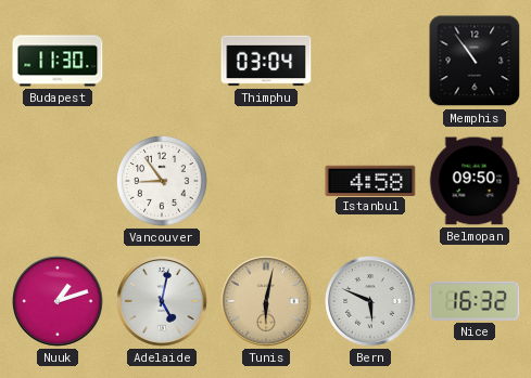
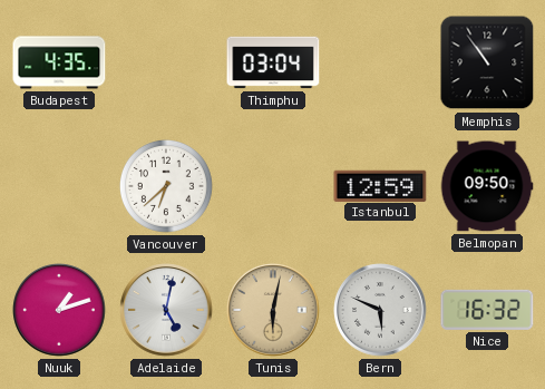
Budapest: 11:30 -> 4:35
Vancouver: 8:54 -> 6:38
Istanbul: 4:58 -> 12:59
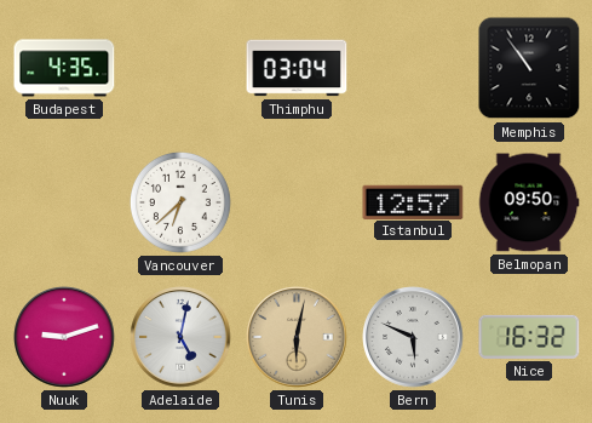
Istanbul: 12:59 -> 12:57
Nuuk: 1:12 -> 9:12
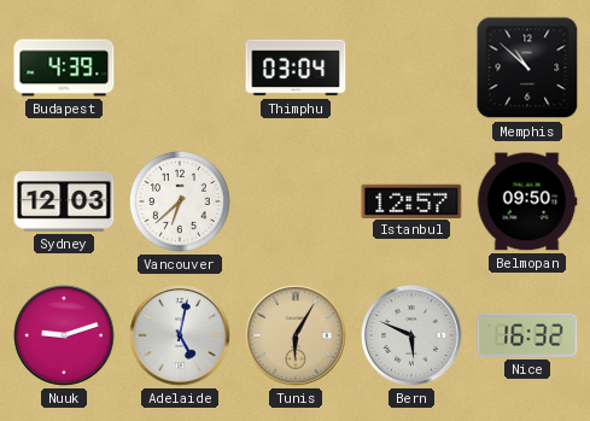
Budapest: 4:35 -> 4:39
Memphis: 10:54 -> 10:52
Sydney: none -> 12:03
Tunis: 6:02 -> 6:05
